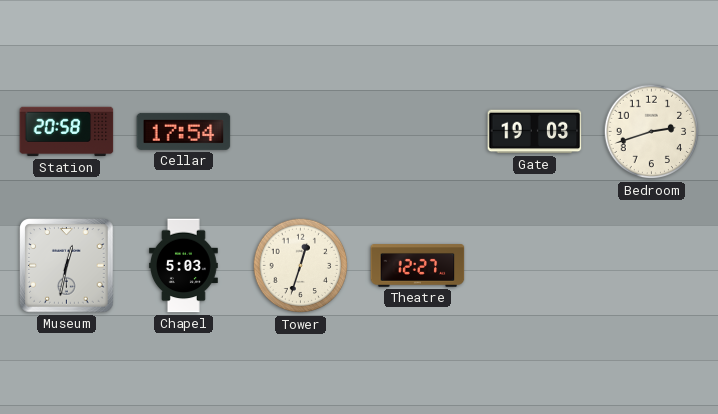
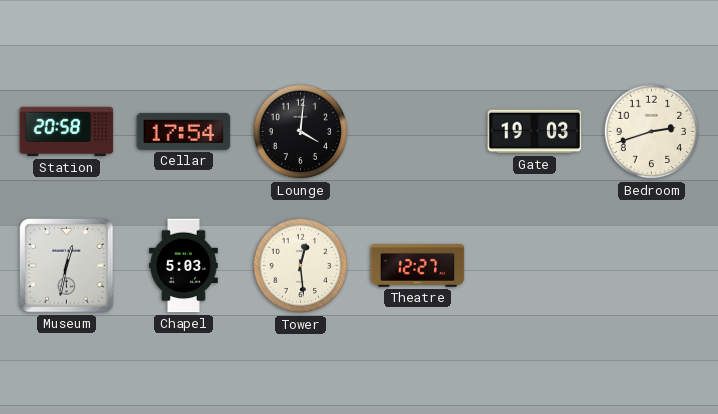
Lounge: none -> 4:01
Tower: 12:33 -> 12:29
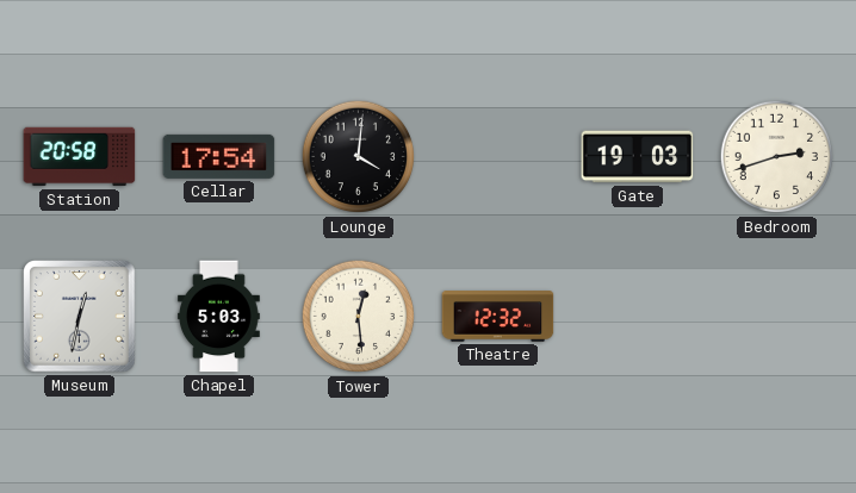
Theatre: 12:27 -> 12:32
